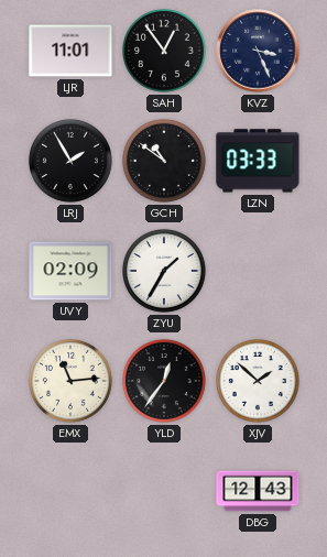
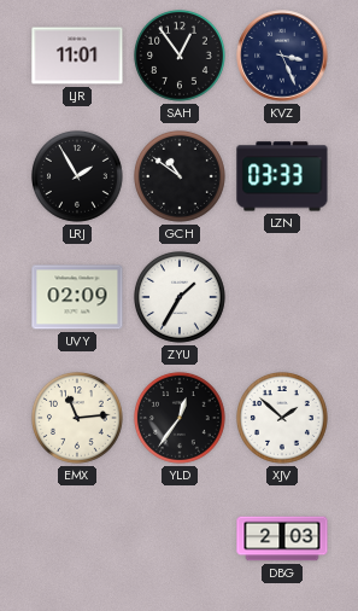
DBG: 12:43 -> 2:03
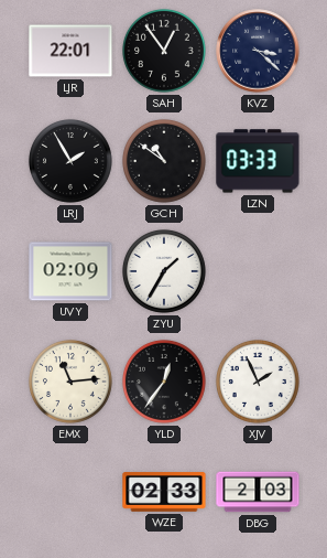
LJR: 11:01 -> 22:01
KVZ: 3:26 -> 3:22
XJV: 1:52 -> 1:56
WZE: none -> 02:33
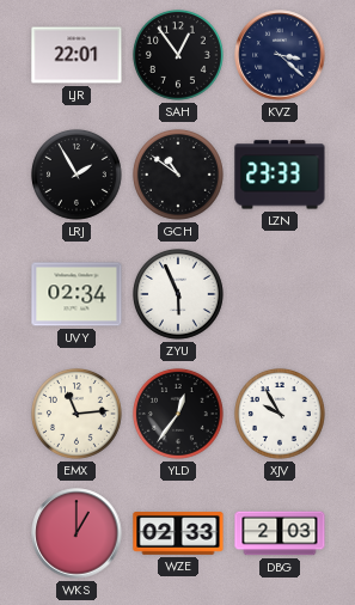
LZN: 03:33 -> 23:33
UVY: 02:09 -> 02:34
ZYU: 1:35 -> 5:56
XJV: 1:56 -> 9:55
WKS: none -> 1:00
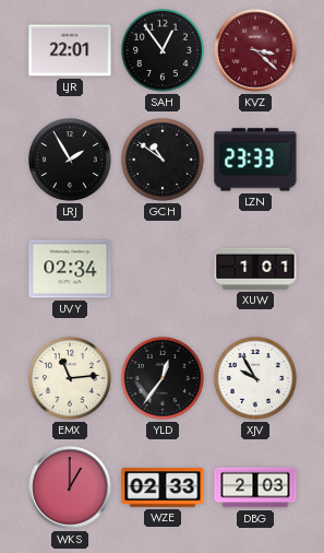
KVZ dial: navy -> burgundy
ZYU: 5:56 -> none
XUW: none -> 1:01
